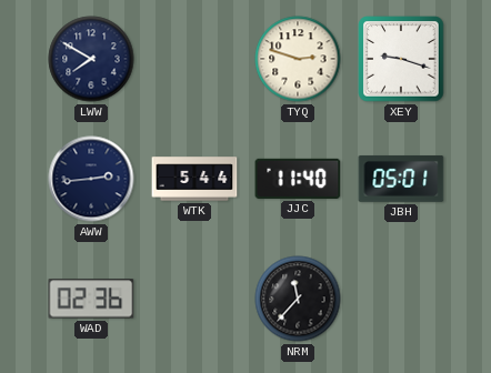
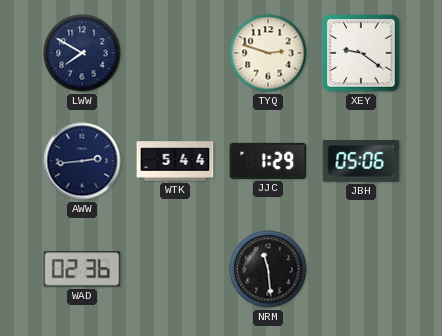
XEY: 9:18 -> 9:21
JJC: 11:40 -> 1:29
JBH: 05:01 -> 05:06
NRM: 11:37 -> 11:29
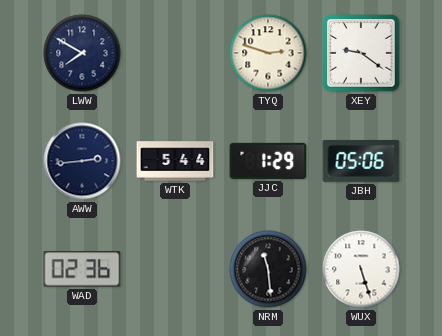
WUX: none -> 5:27
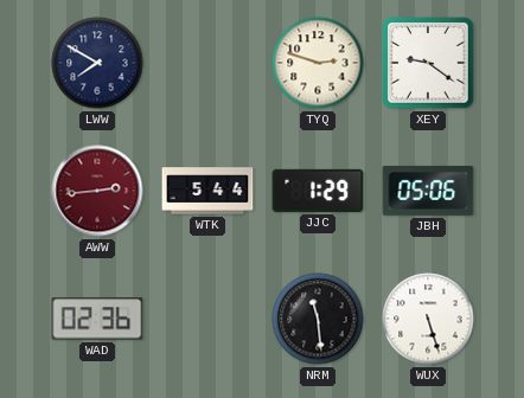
AWW dial: navy -> burgundy
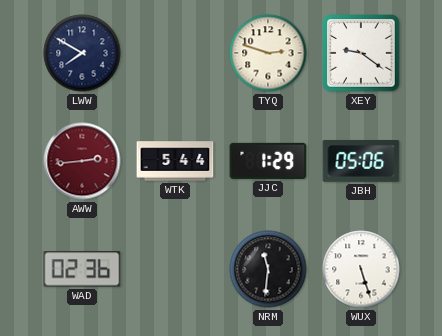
NRM: 11:29 -> 11:31
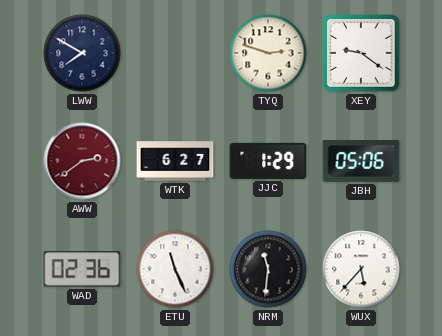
AWW: 2:44 -> 2:39
WTK: 5:44 -> 6:27
ETU: none -> 11:26
WUX: 5:27 -> 5:37
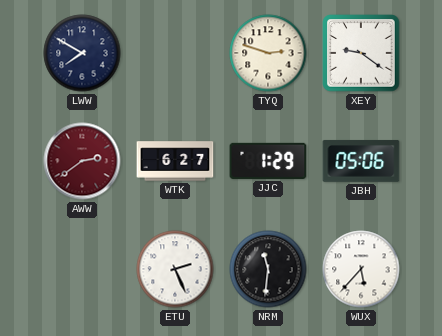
WAD: 02:36 -> none
ETU: 11:26 -> 2:26
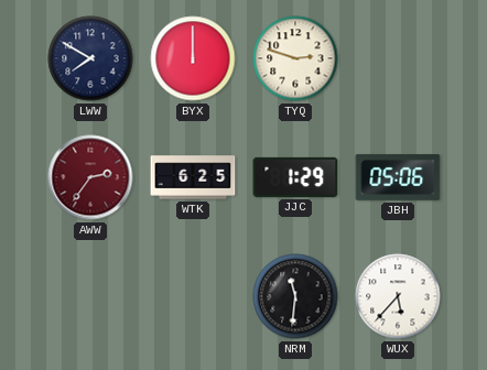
BYX: none -> 12:00
XEY: 9:21 -> none
AWW: 2:39 -> 2:36
WTK: 6:27 -> 6:25
ETU: 2:26 -> none
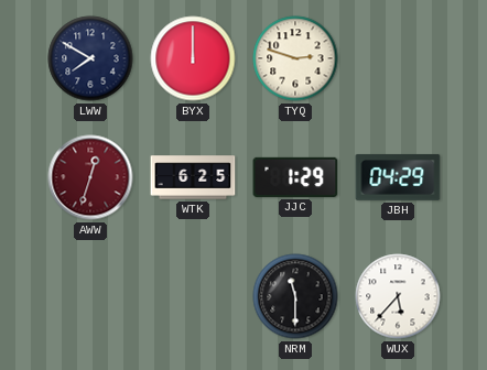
AWW: 2:36 -> 12:33
JBH: 05:06 -> 04:29
NRM: 11:31 -> 11:30
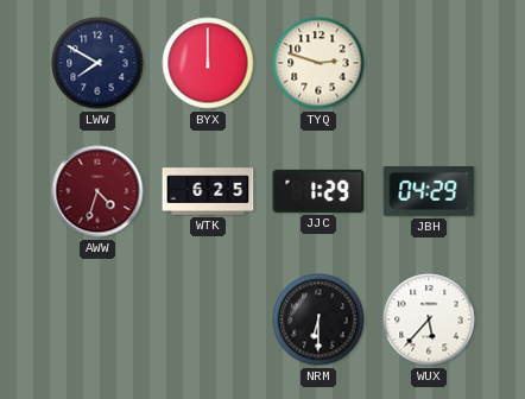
AWW: 12:33 -> 4:33
NRM: 11:30 -> 6:30
